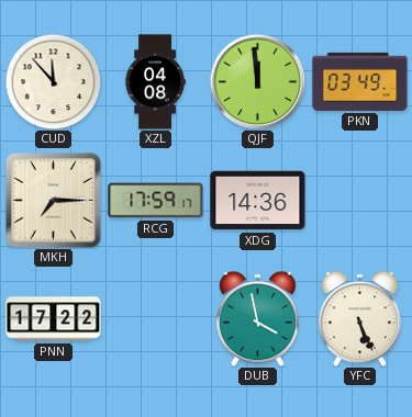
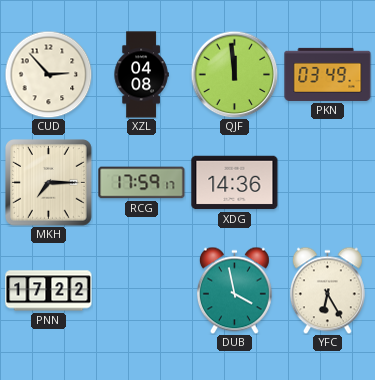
CUD: 11:53 -> 2:53
YFC: 5:26 -> 6:25
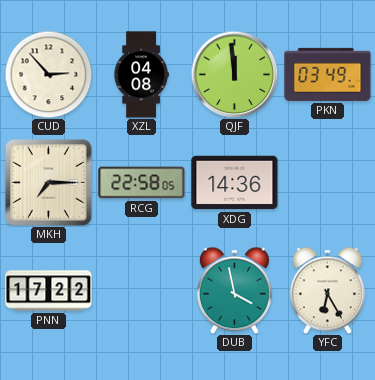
RCG: 17:59 -> 22:58
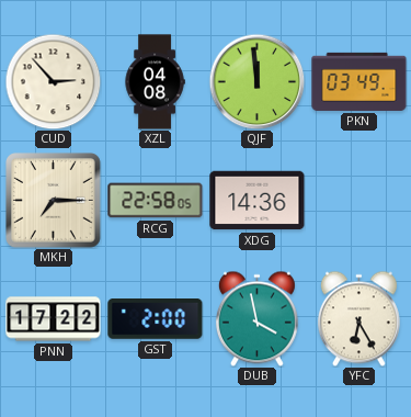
GST: none -> 2:00
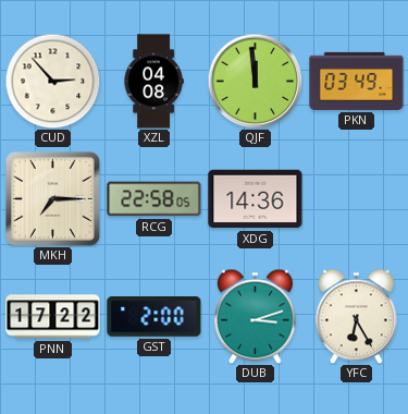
DUB: 3:58 -> 3:12
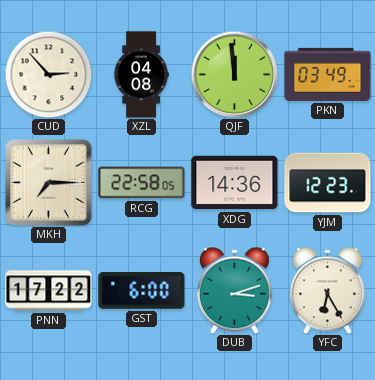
YJM: none -> 12:23
GST: 2:00 -> 6:00
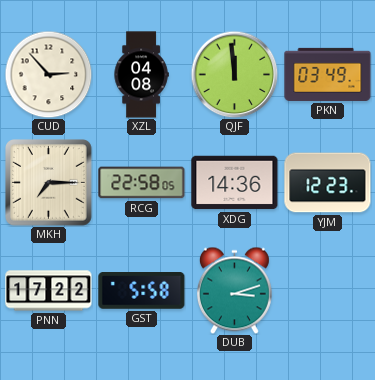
GST: 6:00 -> 5:58
YFC: 6:25 -> none
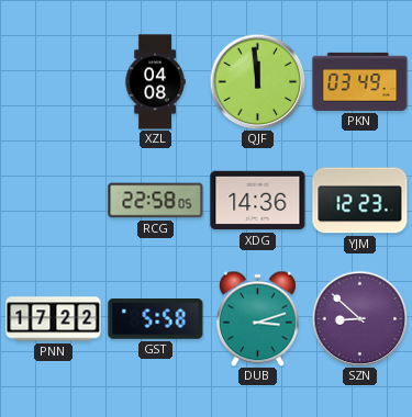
CUD: 2:53 -> none
MKH: 7:15 -> none
SZN: none -> 8:52
